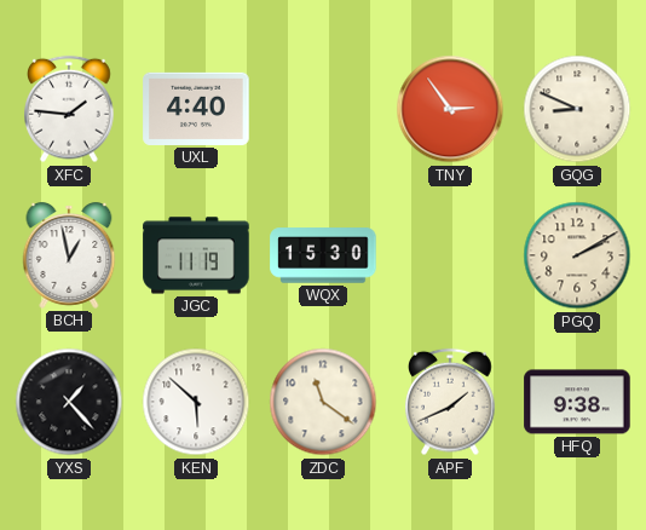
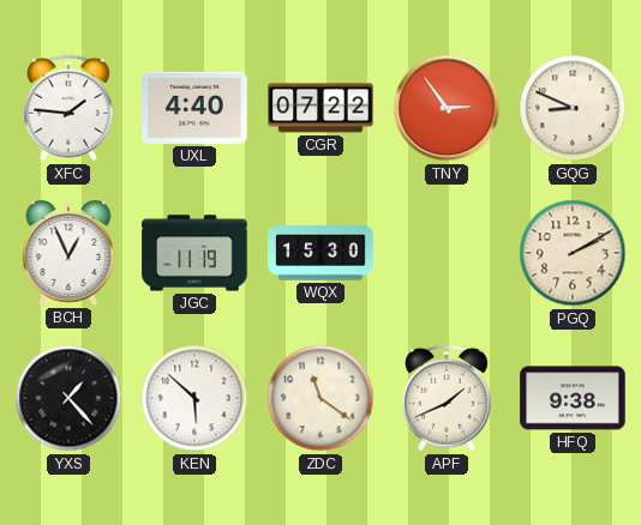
CGR: none -> 07:22
BCH: 12:58 -> 12:56
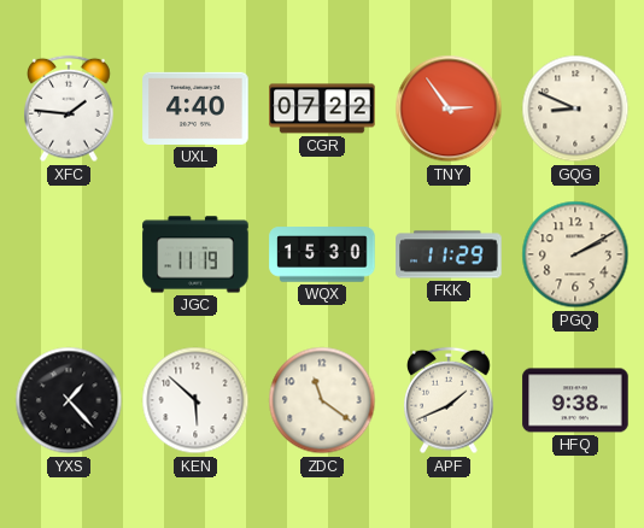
BCH: 12:56 -> none
FKK: none -> 11:29
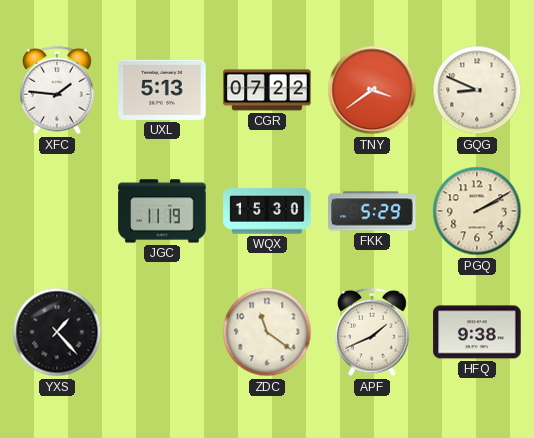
UXL: 4:40 -> 5:13
TNY: 2:54 -> 3:39
FKK: 11:29 -> 5:29
KEN: 5:52 -> none
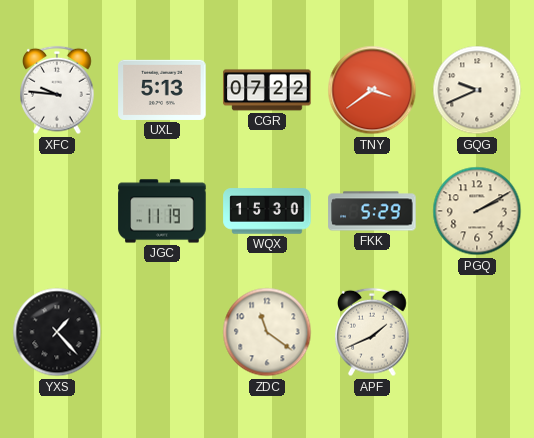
XFC: 1:46 -> 9:46
GQG: 8:49 -> 9:41
HFQ: 9:38 -> none
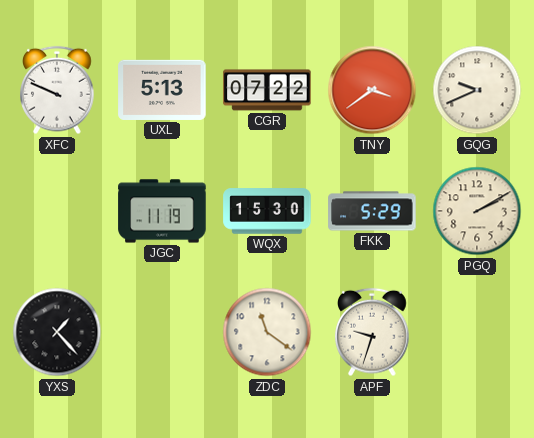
XFC: 9:46 -> 9:49
APF: 1:41 -> 9:33
